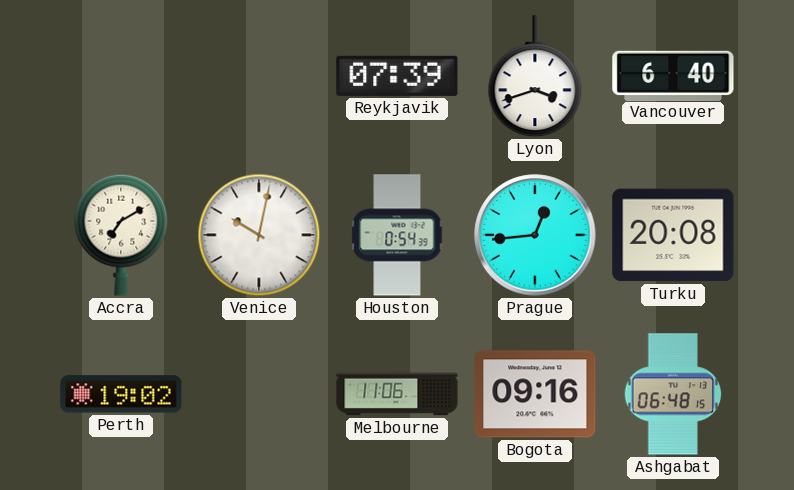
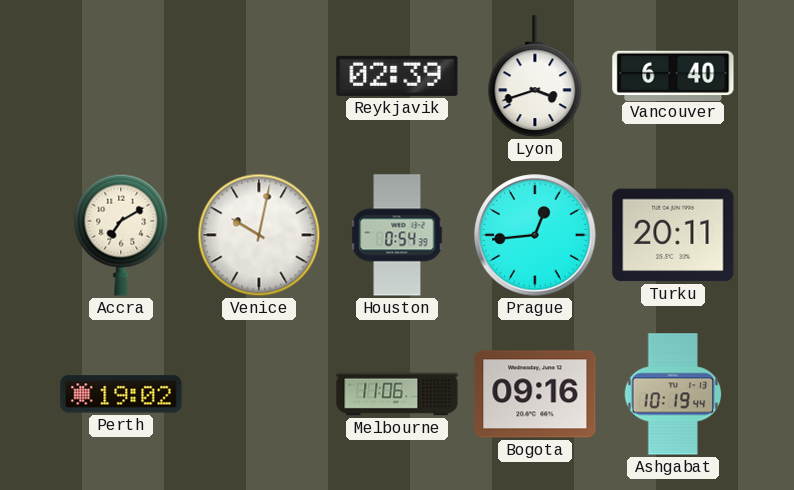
Reykjavik: 07:39 -> 02:39
Turku: 20:08 -> 20:11
Ashgabat: 06:48 -> 10:19
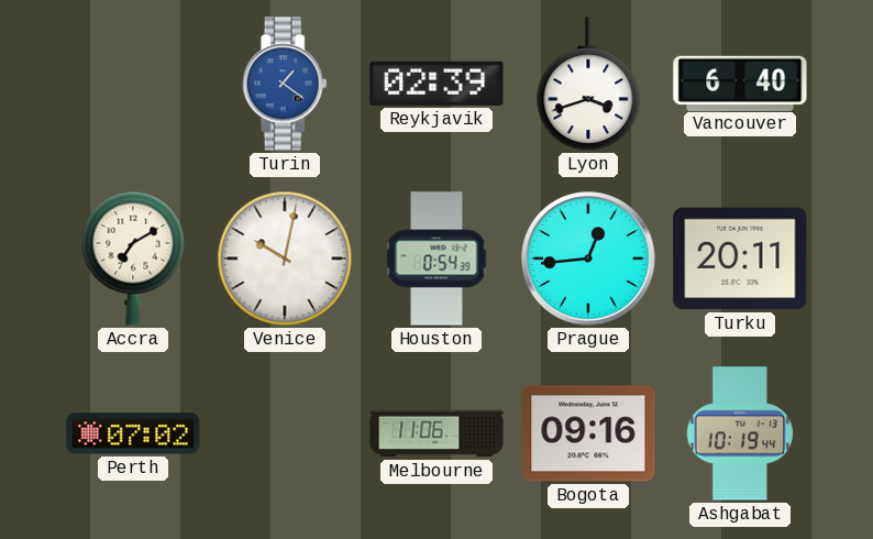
Turin: none -> 1:21
Perth: 19:02 -> 07:02
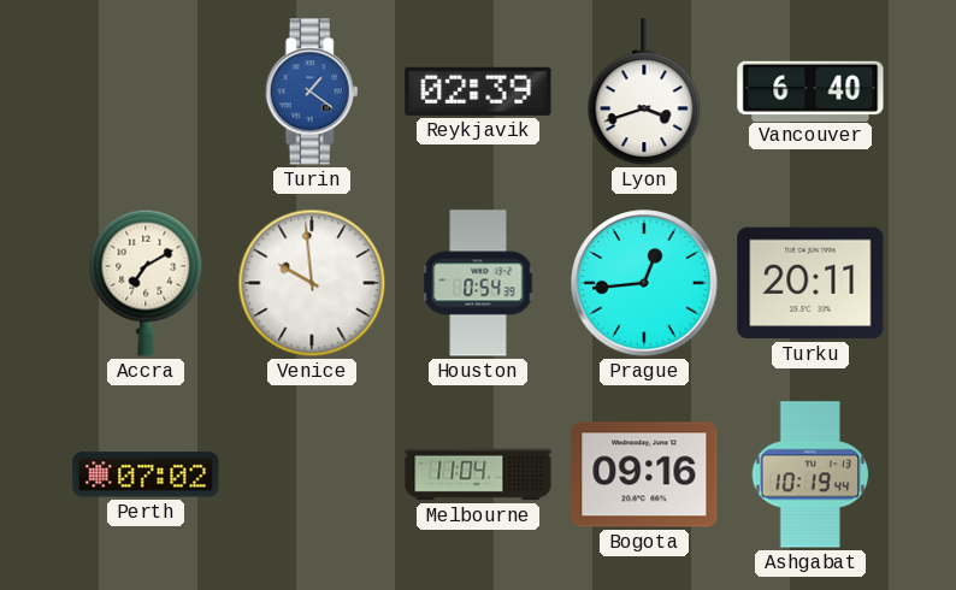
Venice: 10:02 -> 9:59
Melbourne: 11:06 -> 11:04
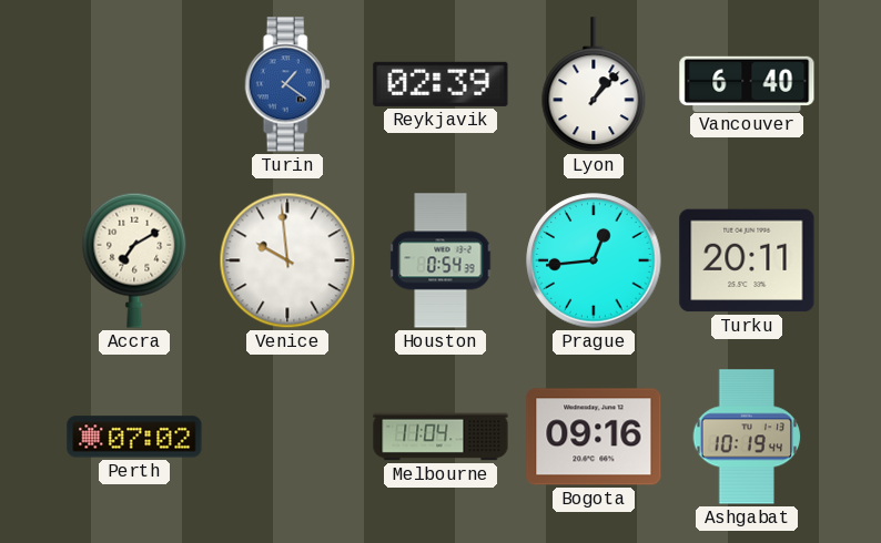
Lyon: 3:42 -> 1:07
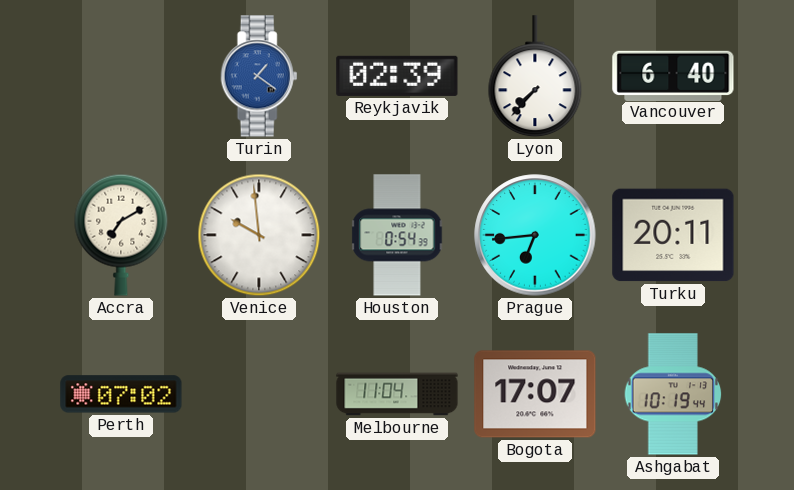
Lyon: 1:07 -> 7:37
Prague: 12:44 -> 6:44
Bogota: 09:16 -> 17:07
